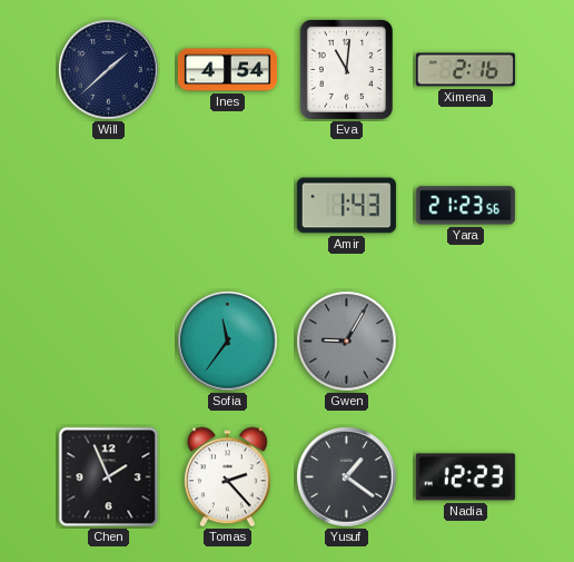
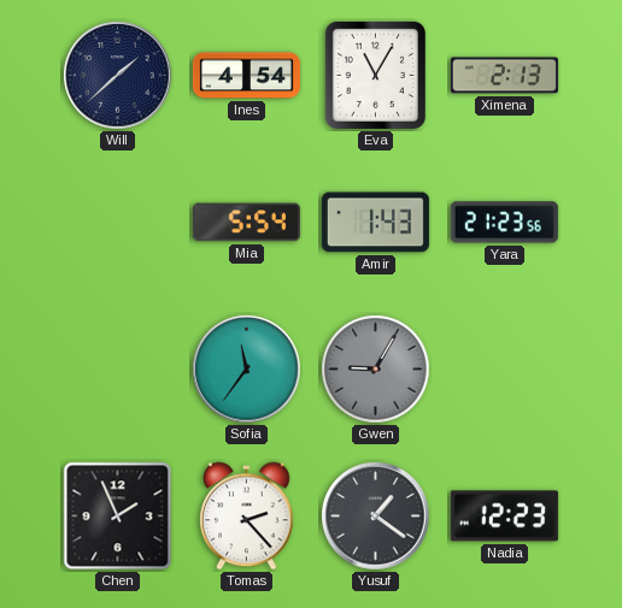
Eva: 11:01 -> 11:05
Ximena: 2:16 -> 2:13
Mia: none -> 5:54
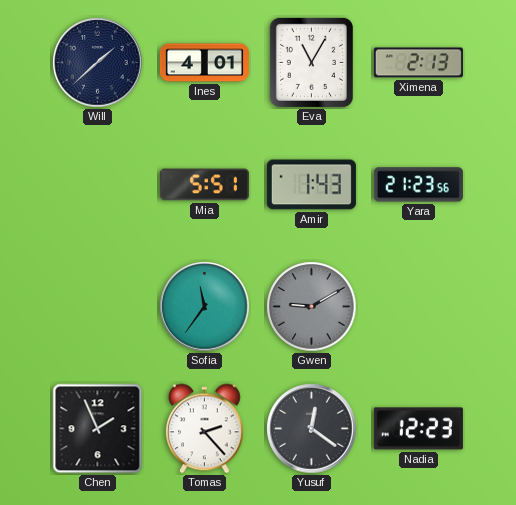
Ines: 4:54 -> 4:01
Mia: 5:54 -> 5:51
Gwen: 9:05 -> 9:10
Yusuf: 1:21 -> 12:21
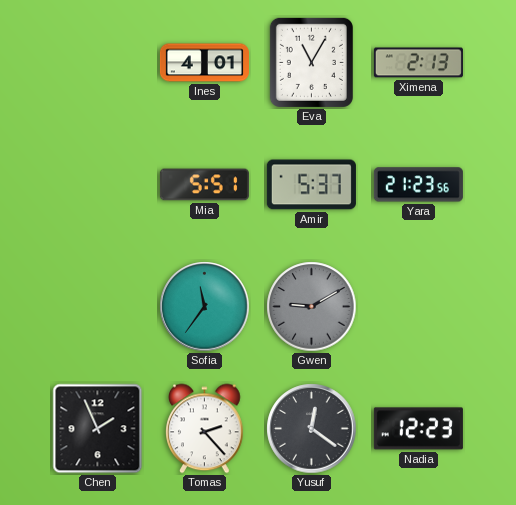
Will: 1:38 -> none
Amir: 1:43 -> 5:37
